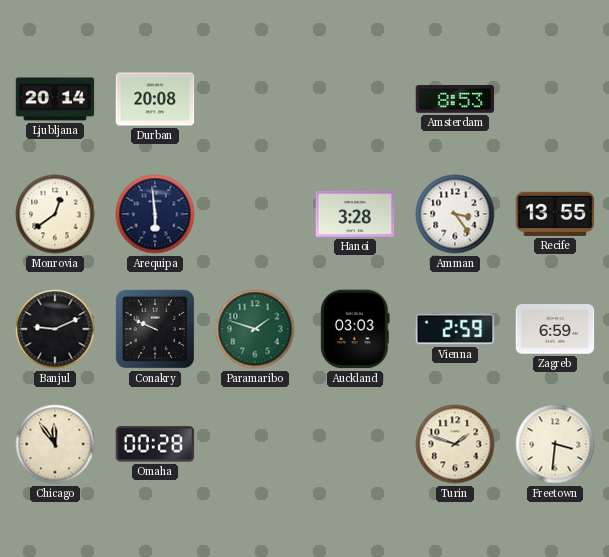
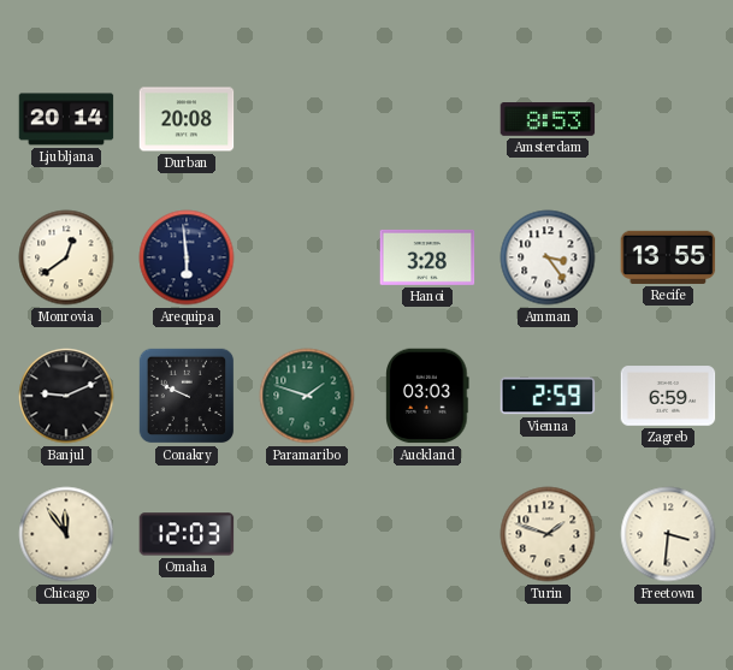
Omaha: 00:28 -> 12:03
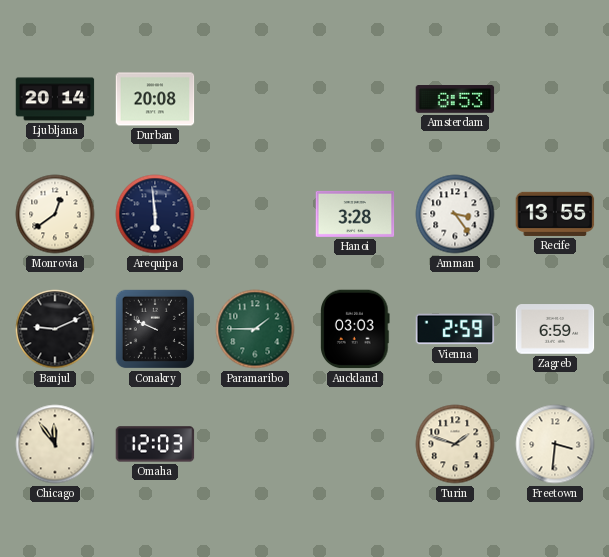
Paramaribo: 1:48 -> 1:45
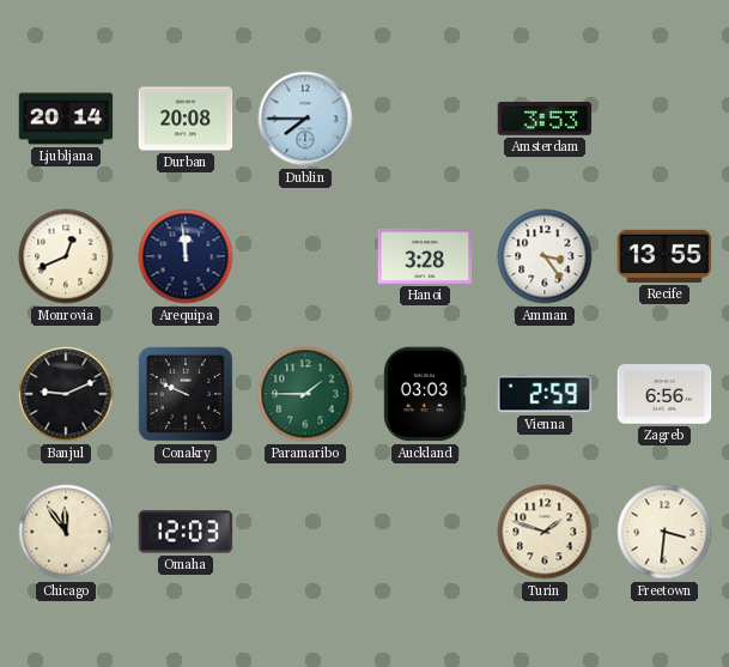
Dublin: none -> 7:45
Amsterdam: 8:53 -> 3:53
Monrovia: 12:39 -> 12:41
Arequipa: 5:59 -> 11:59
Zagreb: 6:59 -> 6:56
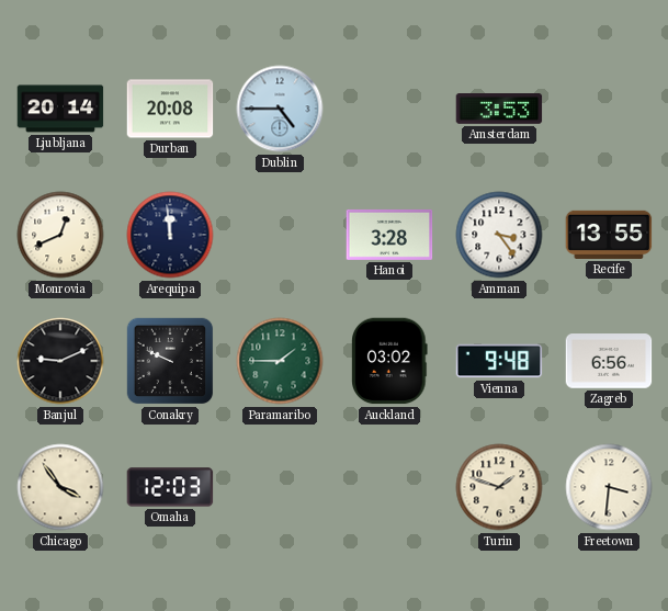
Dublin: 7:45 -> 4:45
Auckland: 03:03 -> 03:02
Vienna: 2:59 -> 9:48
Chicago: 11:54 -> 3:54
